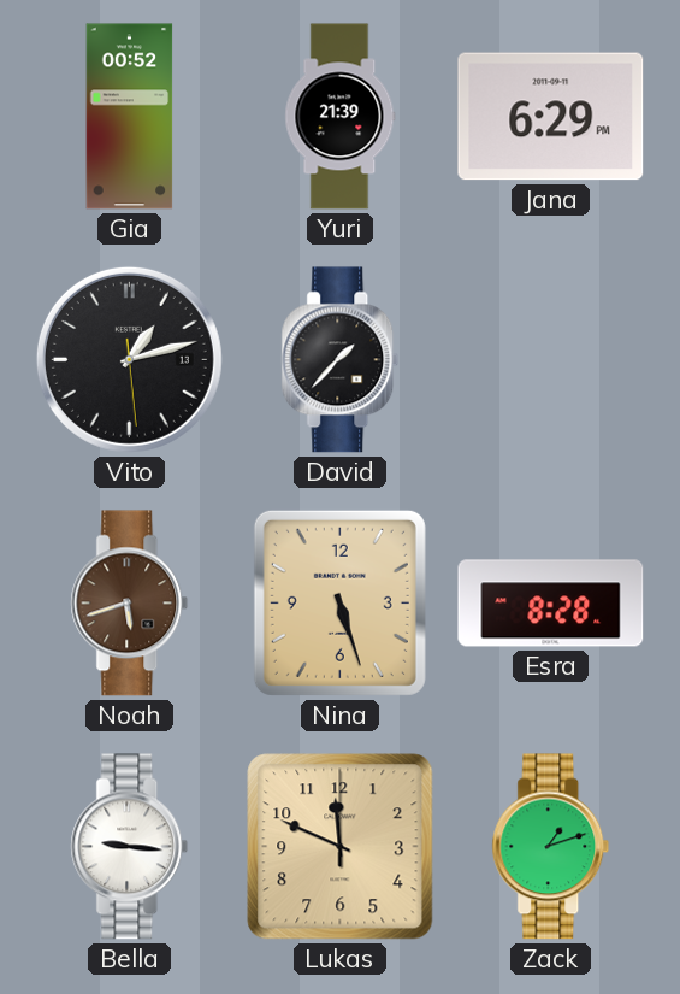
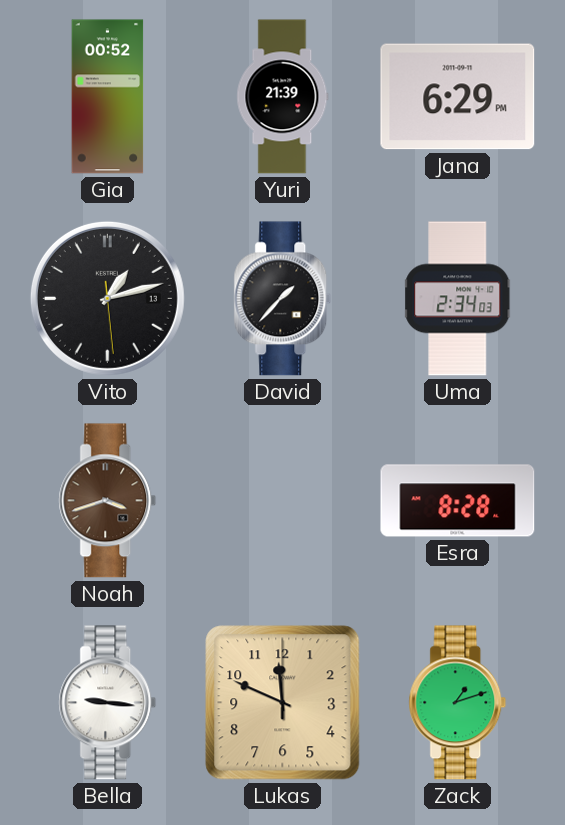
Uma: none -> 2:34
Noah: 5:42 -> 3:42
Nina: 5:27 -> none
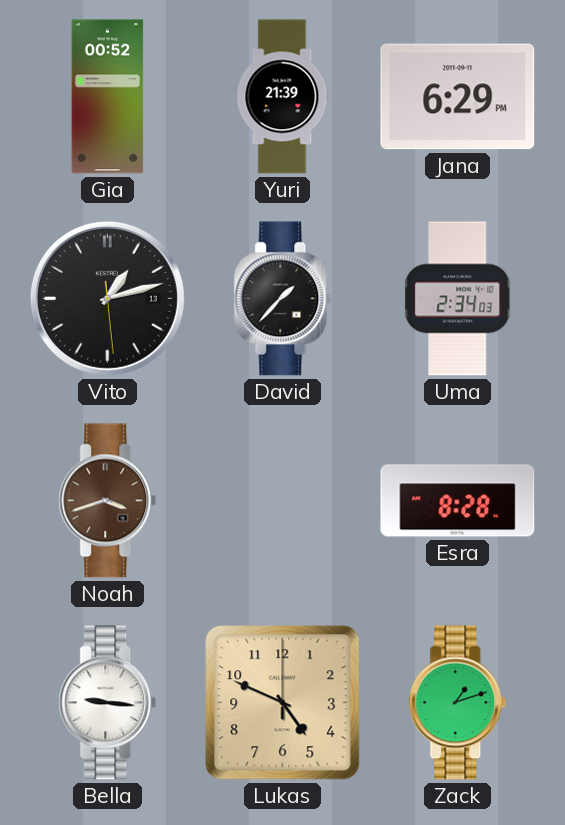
Lukas: 11:49 -> 4:49
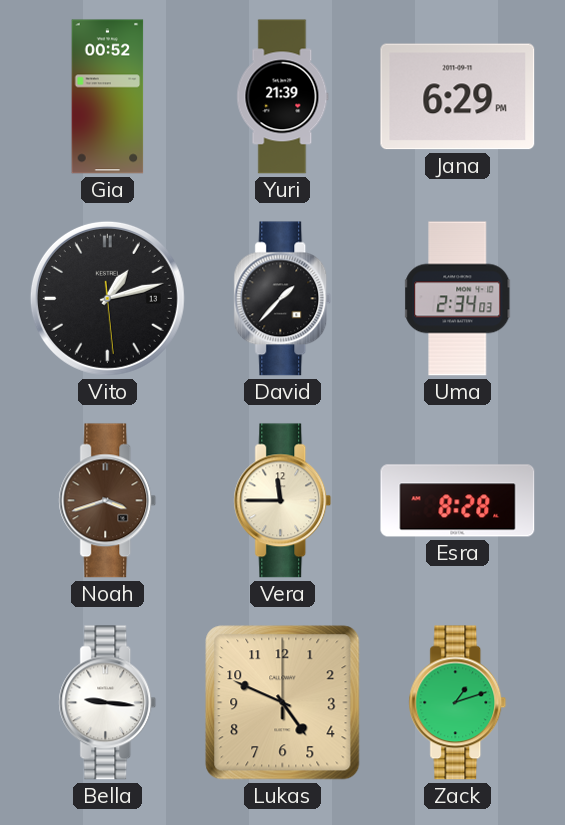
Vera: none -> 11:45
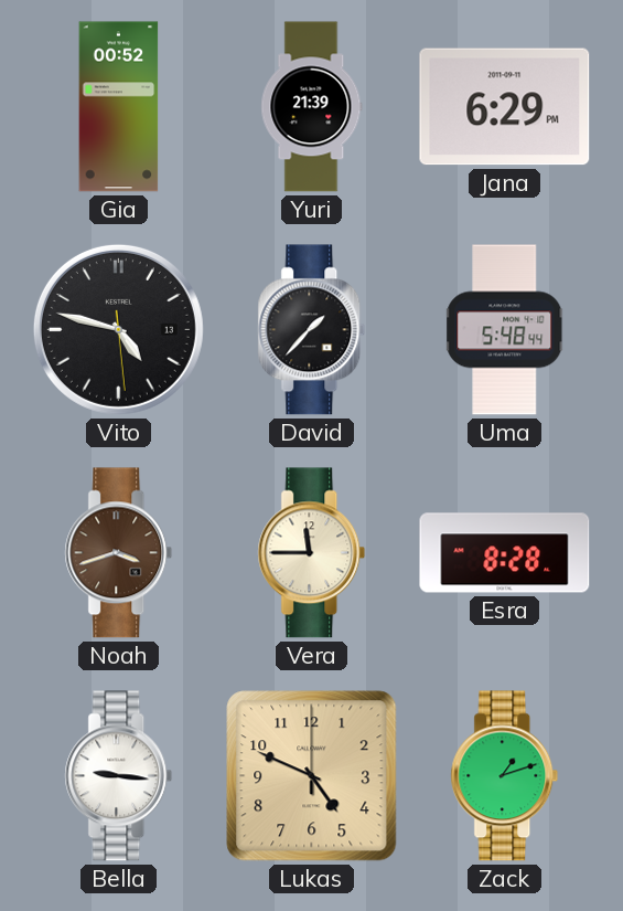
Vito: 1:12 -> 4:47
Uma: 2:34 -> 5:48
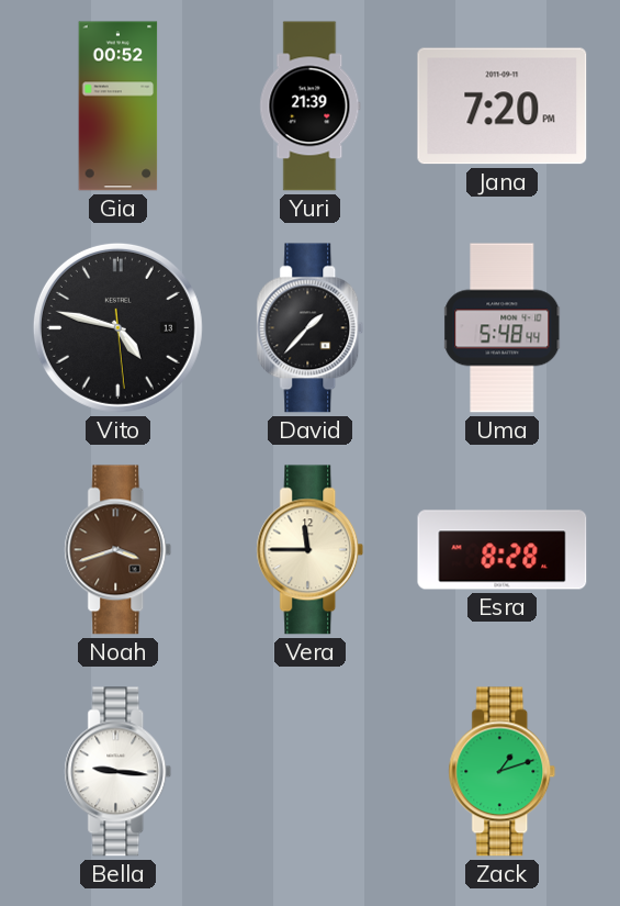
Jana: 6:29 -> 7:20
Lukas: 4:49 -> none
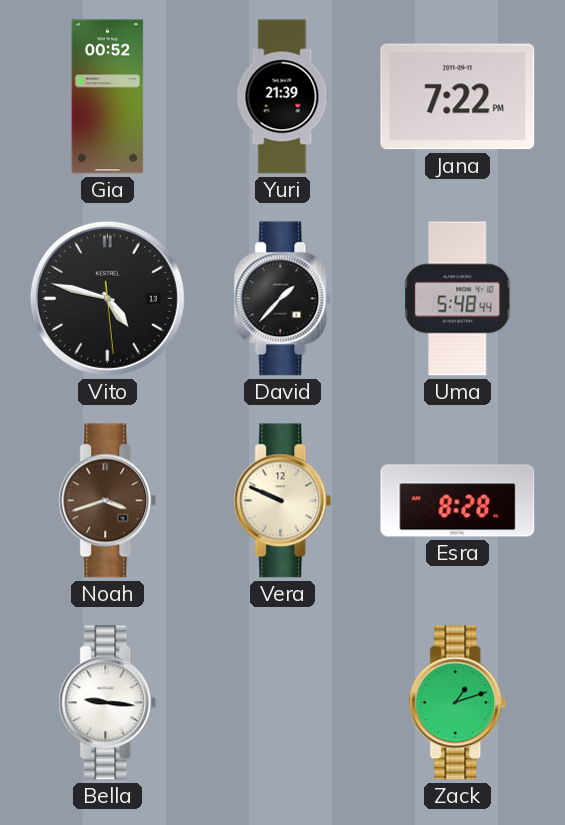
Jana: 7:20 -> 7:22
Vera: 11:45 -> 9:49
